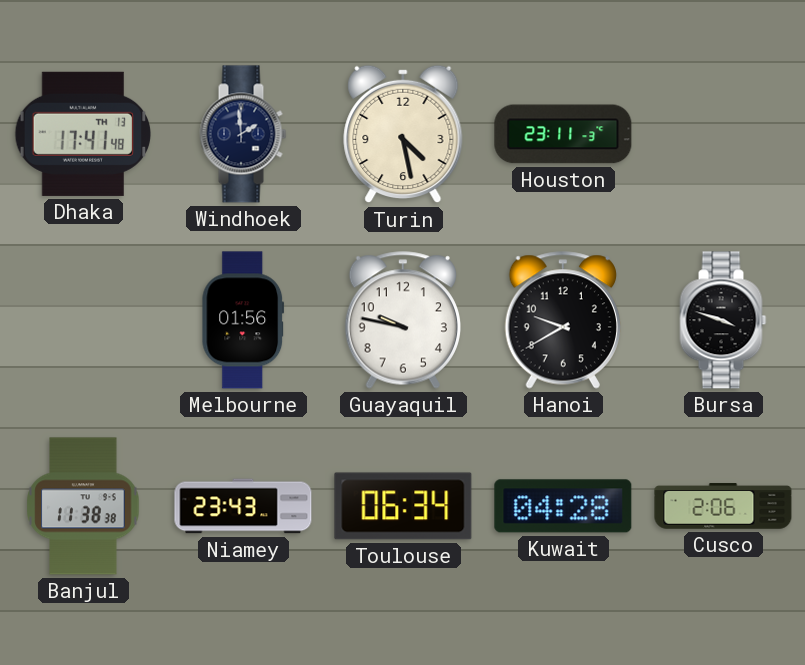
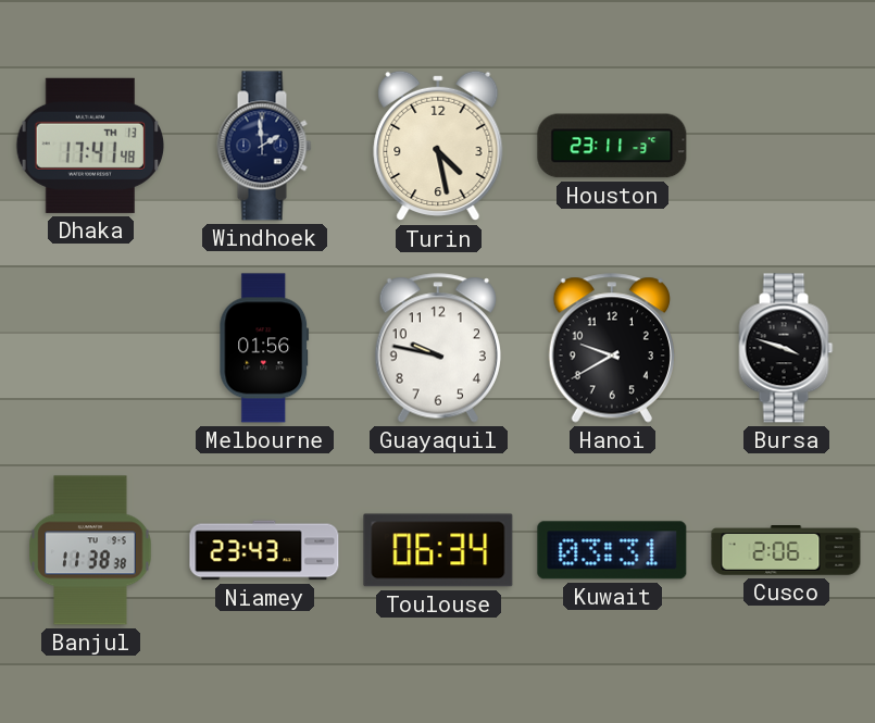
Kuwait: 04:28 -> 03:31
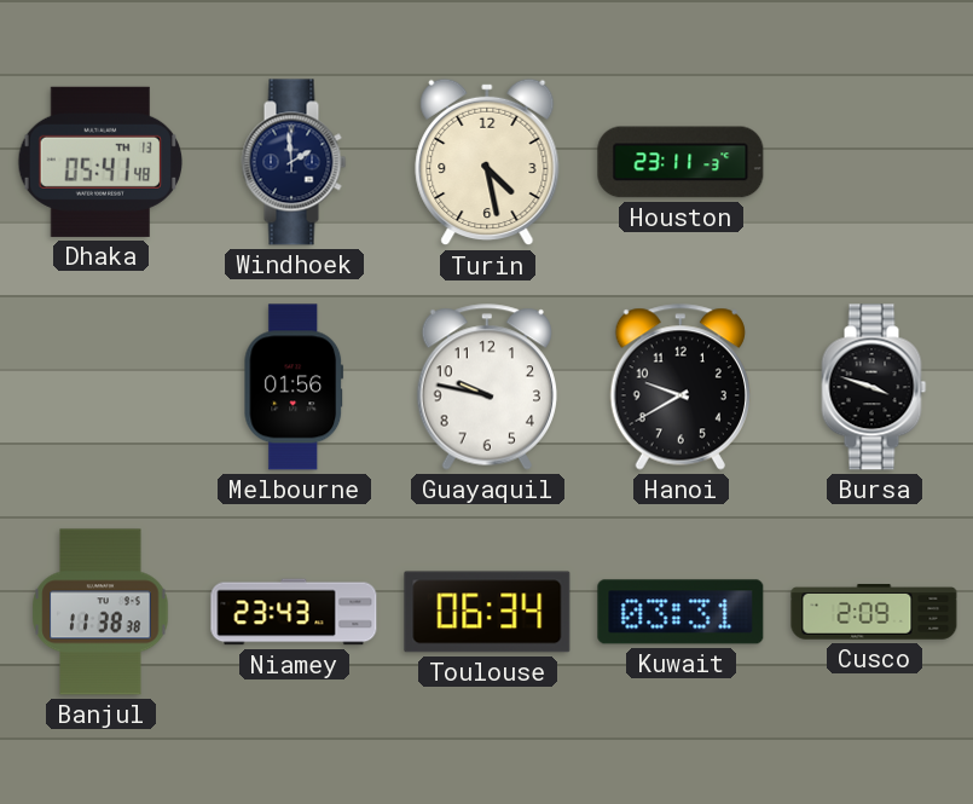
Dhaka: 17:41 -> 05:41
Cusco: 2:06 -> 2:09
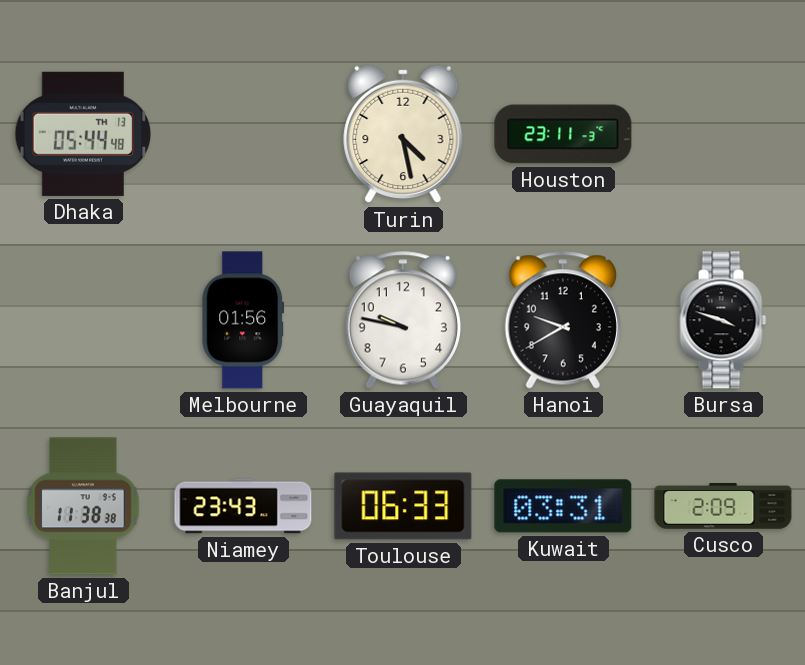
Dhaka: 05:41 -> 05:44
Windhoek: 1:59 -> none
Toulouse: 06:34 -> 06:33
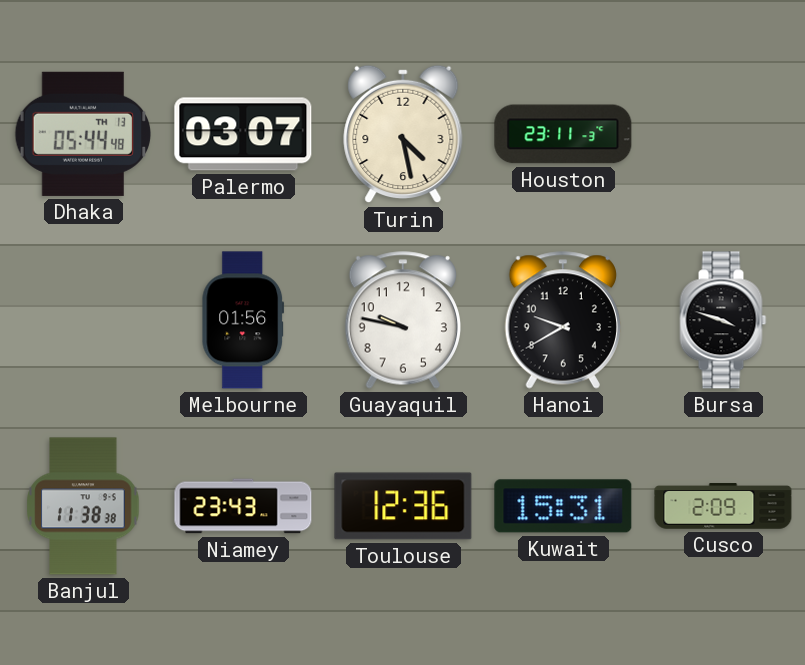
Palermo: none -> 03:07
Toulouse: 06:33 -> 12:36
Kuwait: 03:31 -> 15:31
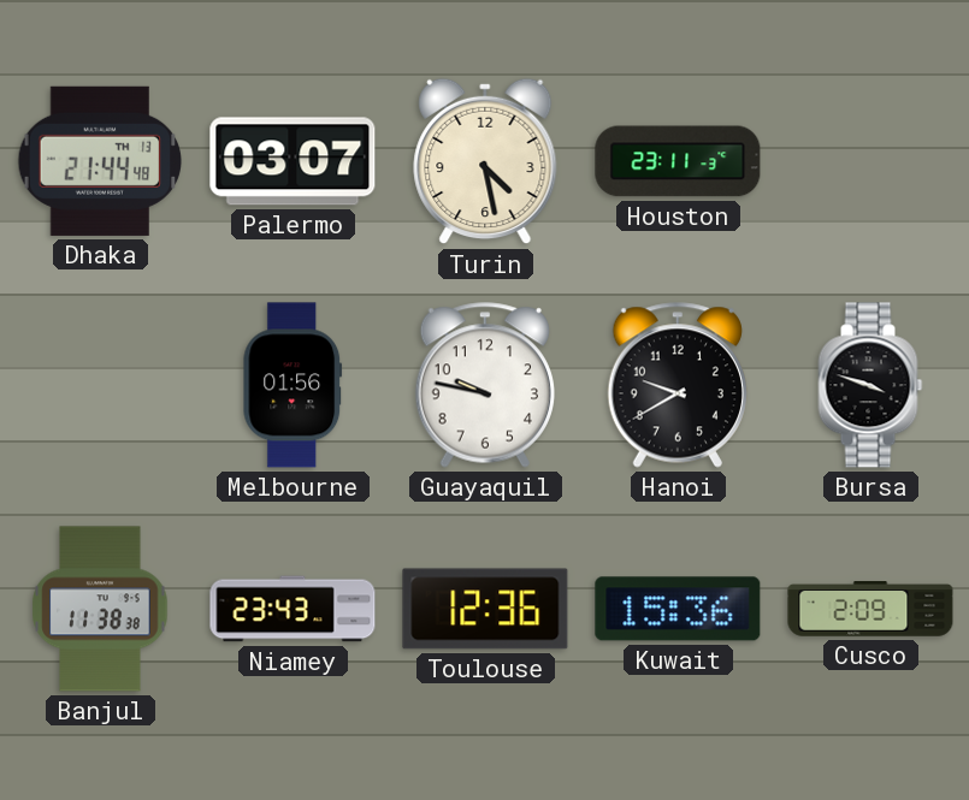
Dhaka: 05:44 -> 21:44
Kuwait: 15:31 -> 15:36
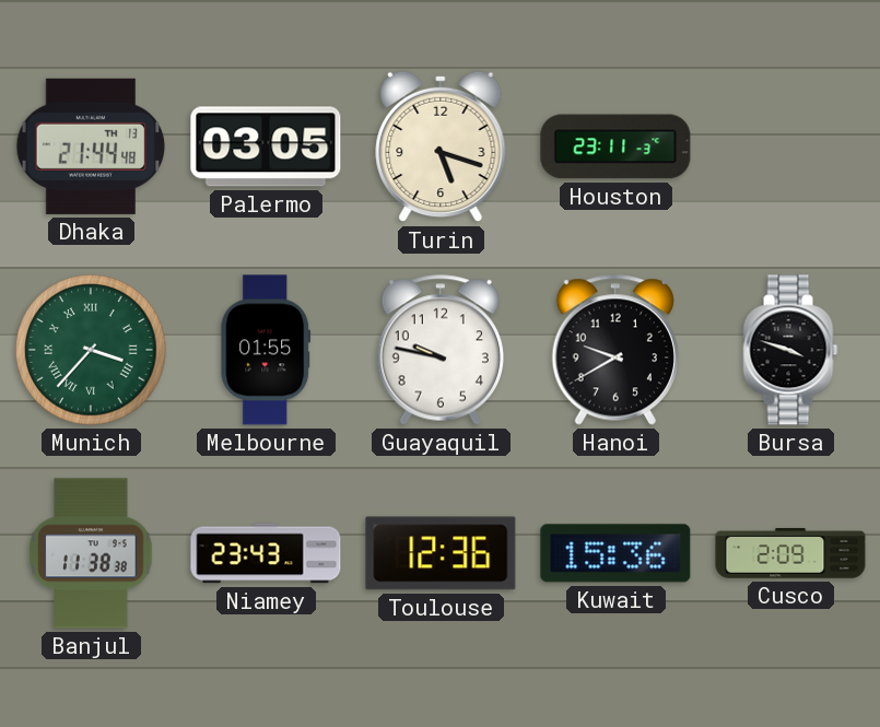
Palermo: 03:07 -> 03:05
Turin: 4:28 -> 5:18
Munich: none -> 3:37
Melbourne: 01:56 -> 01:55
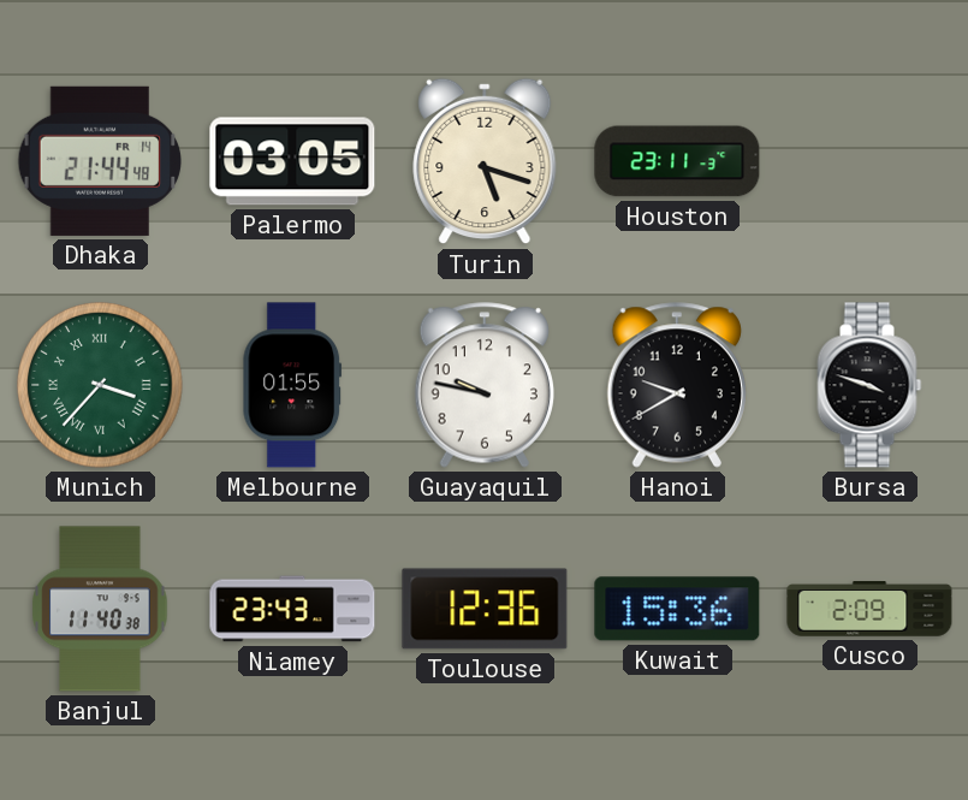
Dhaka date: TH 13 -> FR 14
Banjul: 11:38 -> 11:40
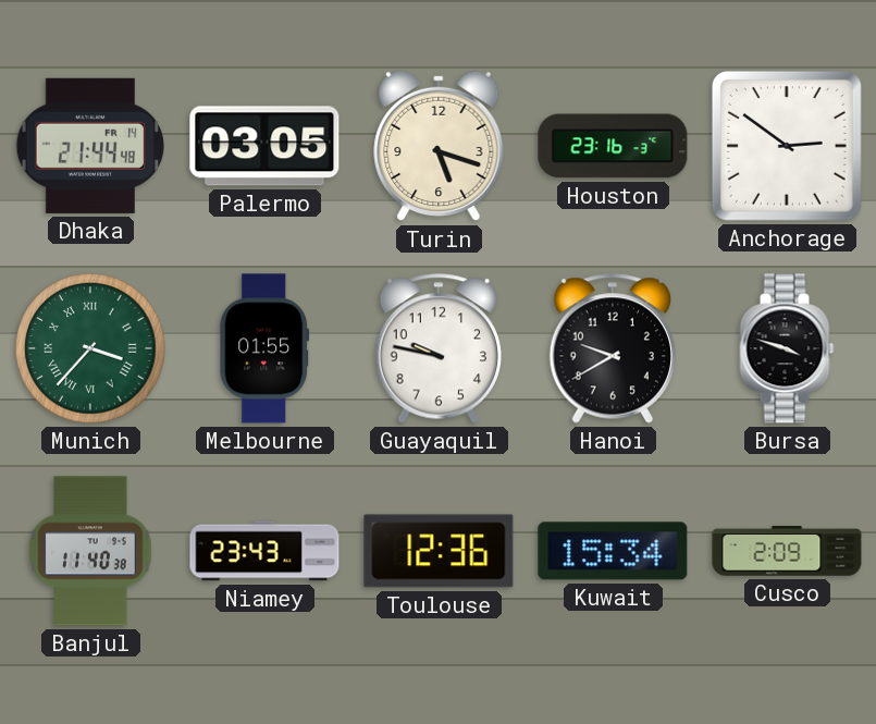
Houston: 23:11 -> 23:16
Anchorage: none -> 2:51
Kuwait: 15:36 -> 15:34
